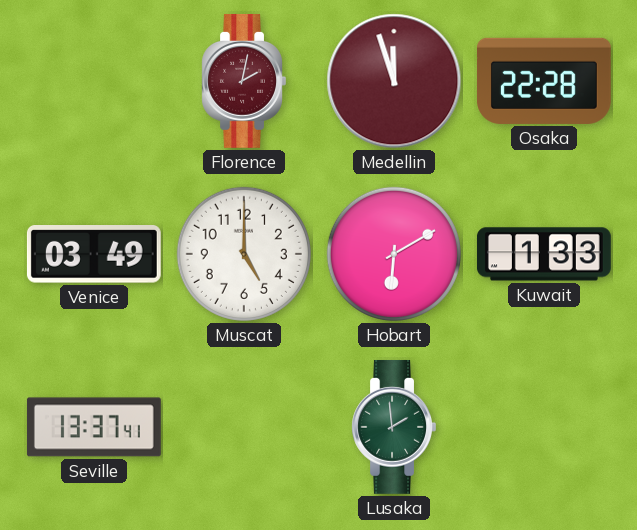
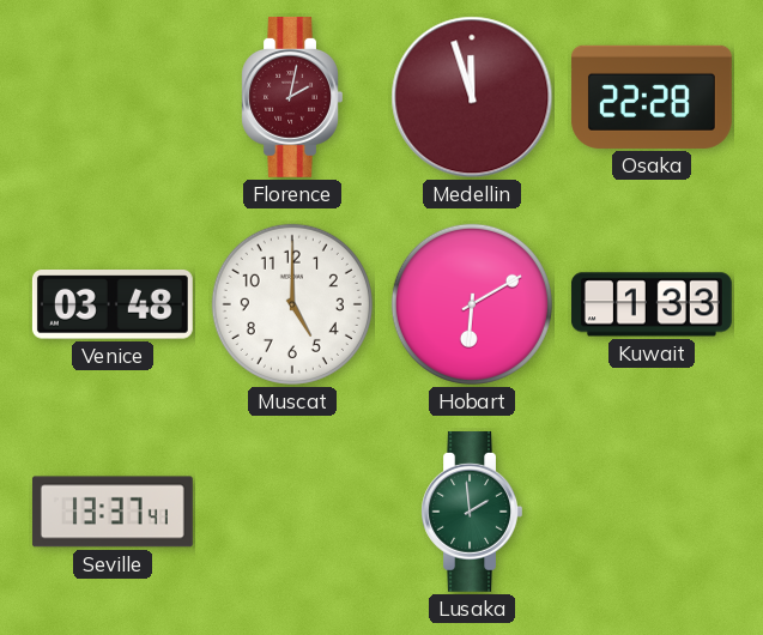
Venice: 03:49 -> 03:48
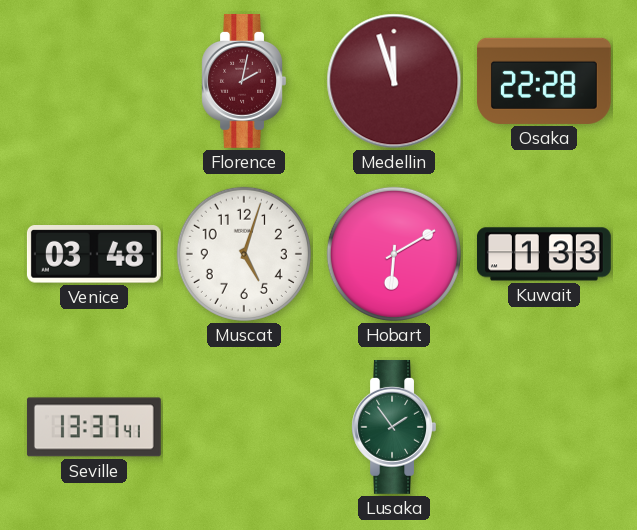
Muscat: 5:00 -> 5:03
Lusaka: 1:59 -> 1:54
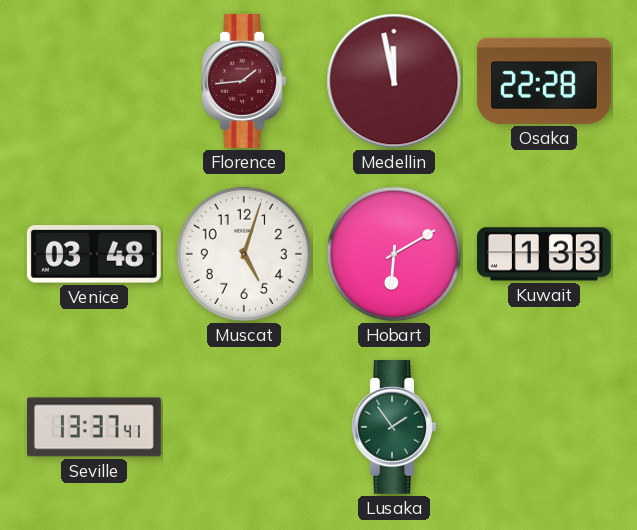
Florence: 2:02 -> 1:44
Medellin: 11:57 -> 11:58
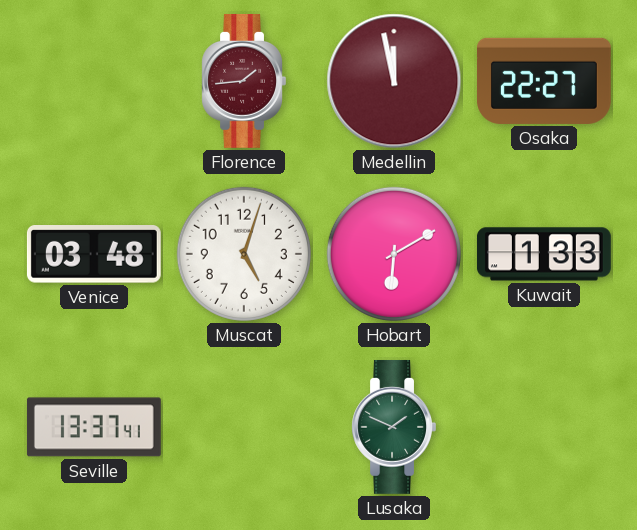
Osaka: 22:28 -> 22:27
Lusaka: 1:54 -> 1:49
